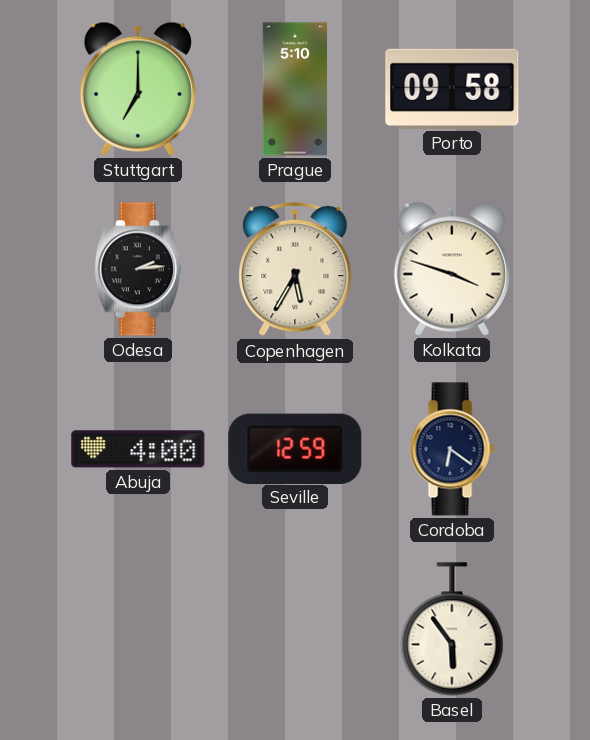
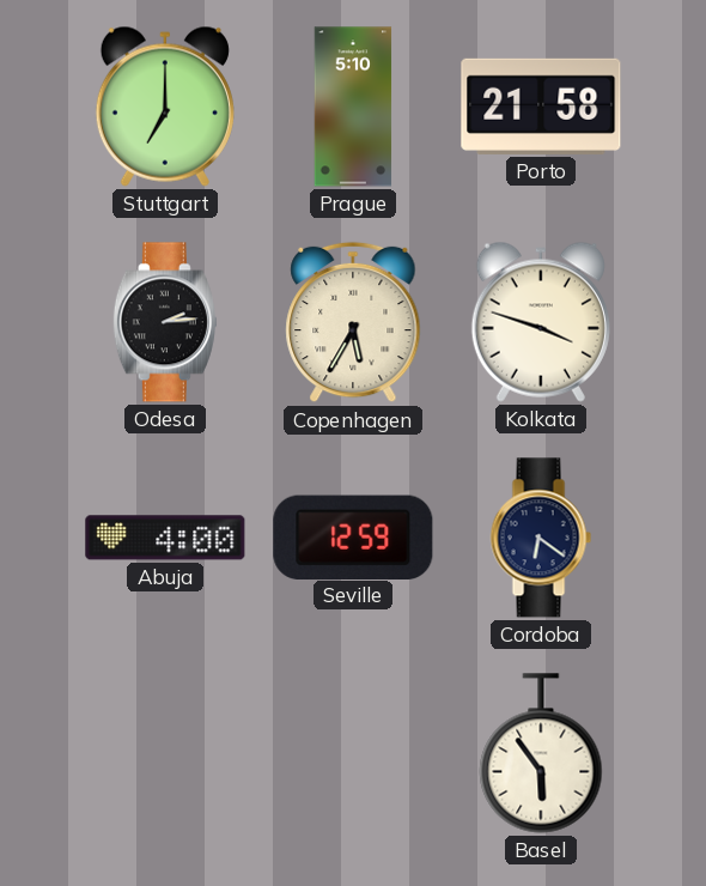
Porto: 09:58 -> 21:58
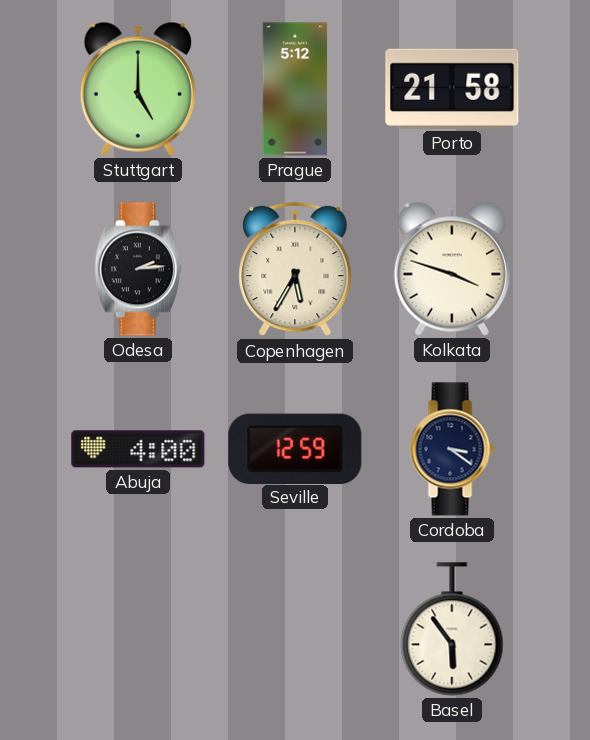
Stuttgart: 7:00 -> 5:00
Prague: 5:10 -> 5:12
Cordoba: 6:21 -> 3:21
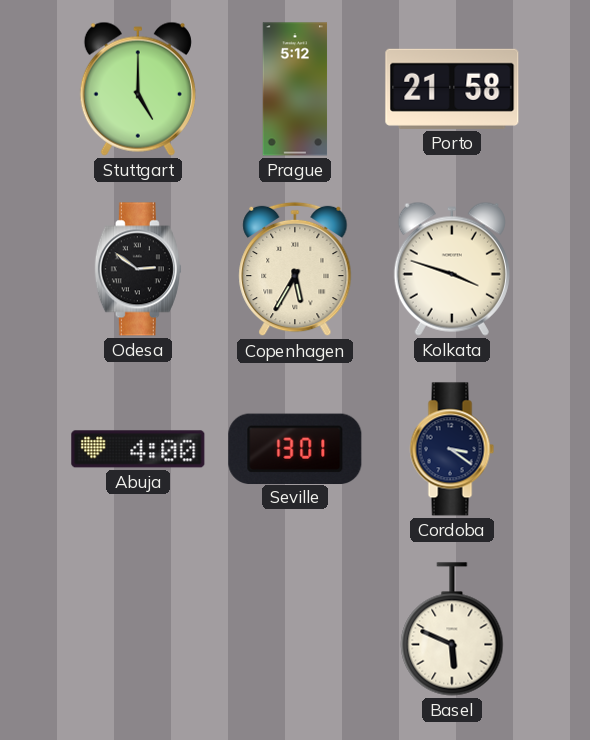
Odesa: 2:14 -> 2:51
Seville: 12:59 -> 13:01
Basel: 5:54 -> 5:49
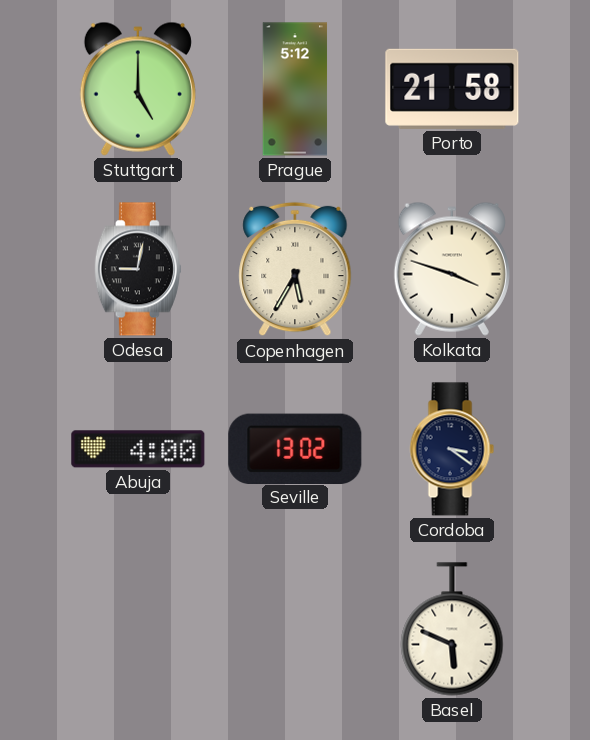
Odesa: 2:51 -> 9:02
Seville: 13:01 -> 13:02
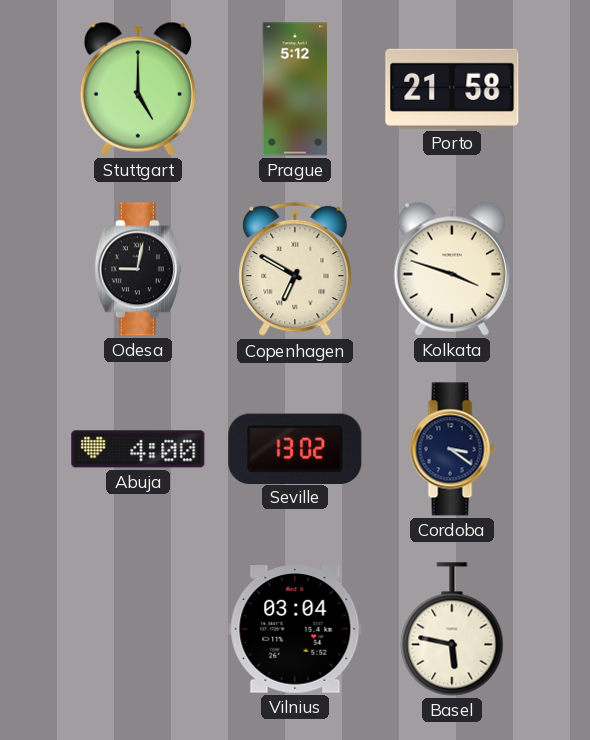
Copenhagen: 5:35 -> 6:50
Vilnius: none -> 03:04
Basel: 5:49 -> 5:47
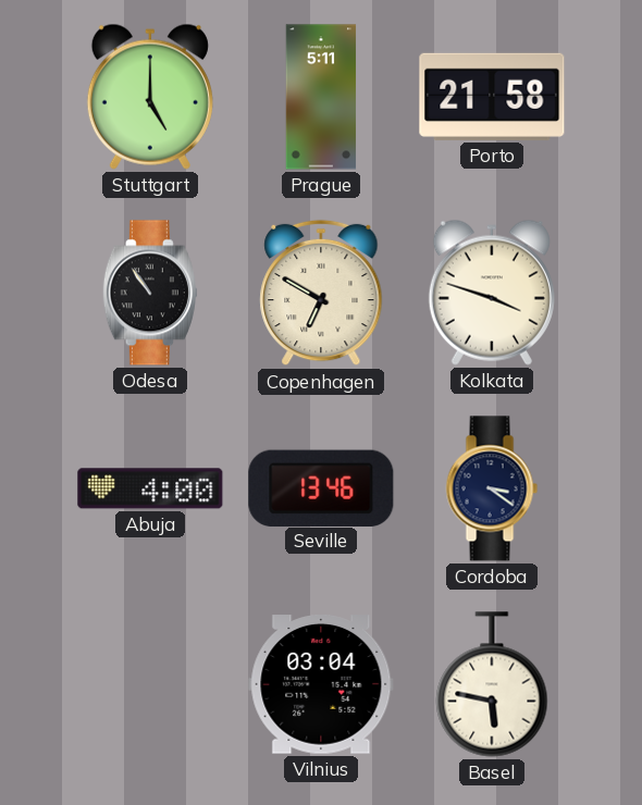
Prague: 5:12 -> 5:11
Odesa: 9:02 -> 10:54
Seville: 13:02 -> 13:46
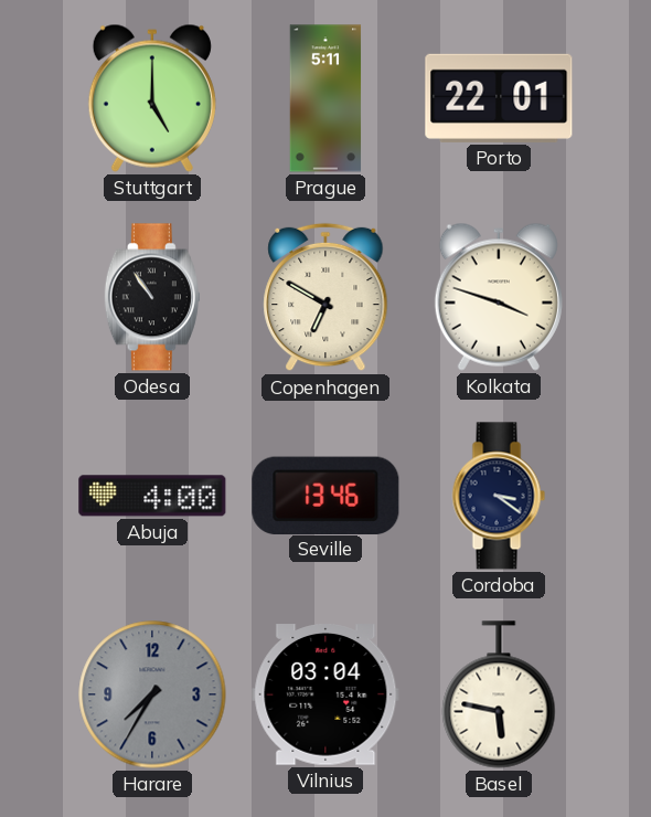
Porto: 21:58 -> 22:01
Harare: none -> 7:35
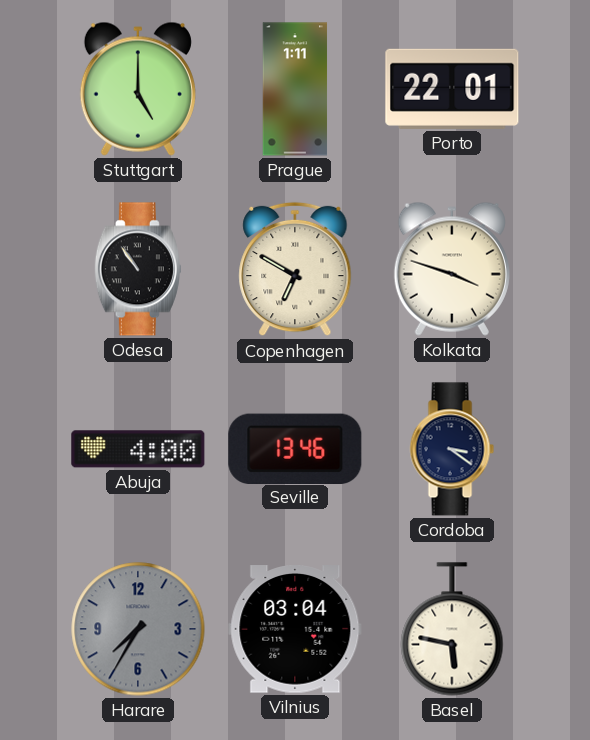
Prague: 5:11 -> 1:11
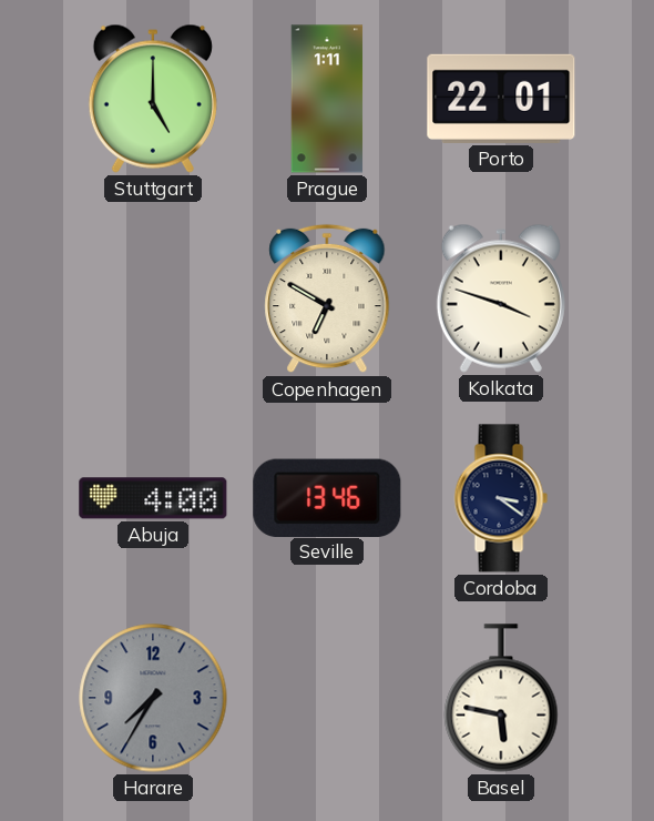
Odesa: 10:54 -> none
Vilnius: 03:04 -> none
